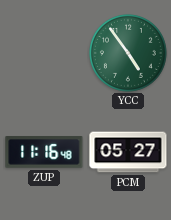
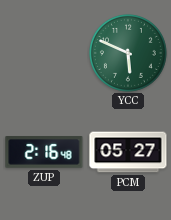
YCC: 4:54 -> 5:49
ZUP: 11:16 -> 2:16
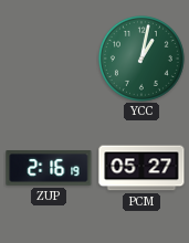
YCC: 5:49 -> 1:02
ZUP: 2:16:48 -> 2:16:19
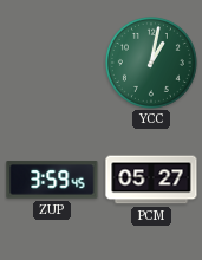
ZUP: 2:16 -> 3:59
